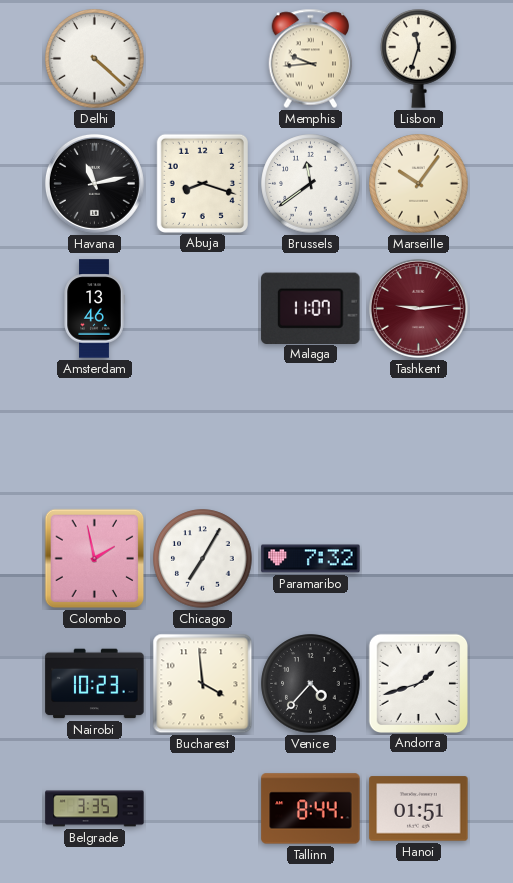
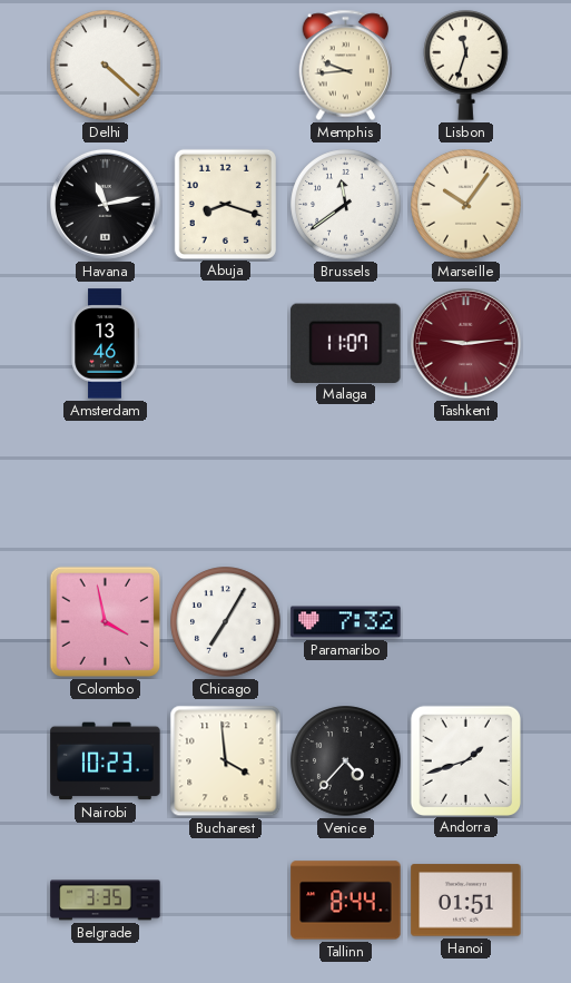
Colombo: 1:58 -> 3:58
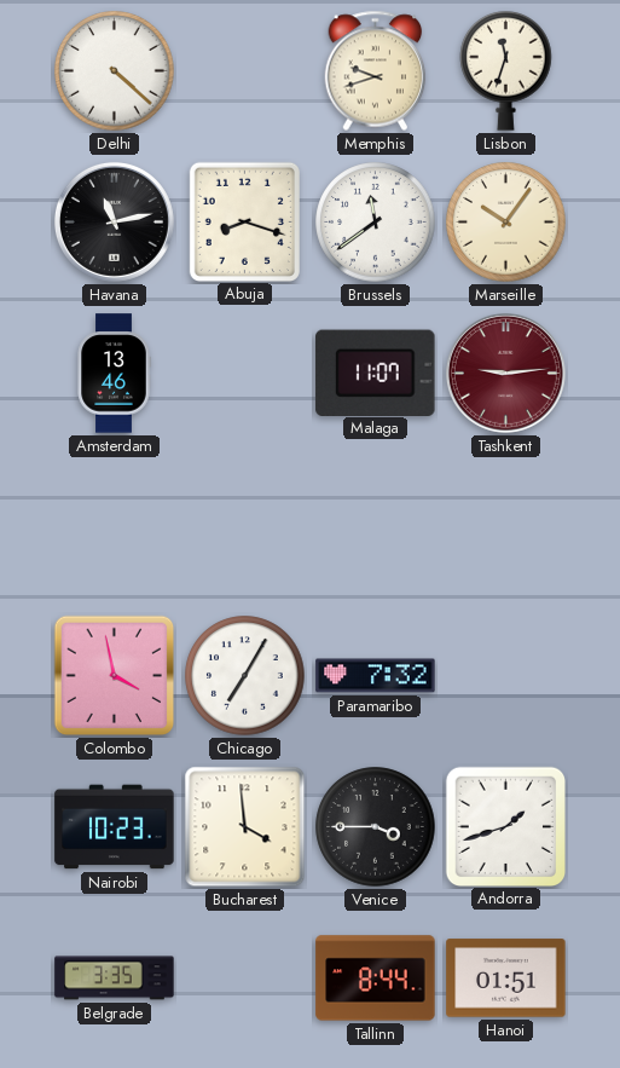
Memphis: 9:44 -> 9:42
Venice: 4:37 -> 3:45
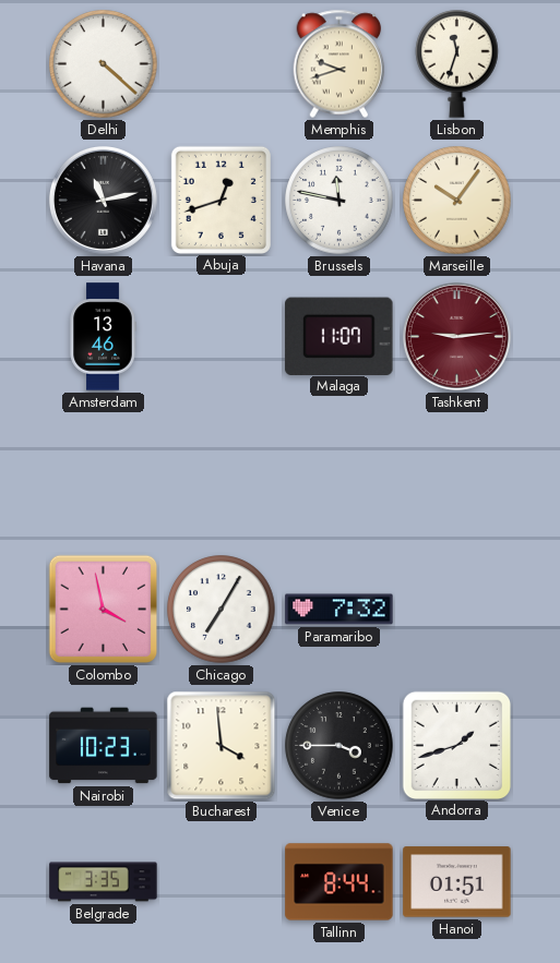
Abuja: 8:18 -> 12:42
Brussels: 11:39 -> 11:47
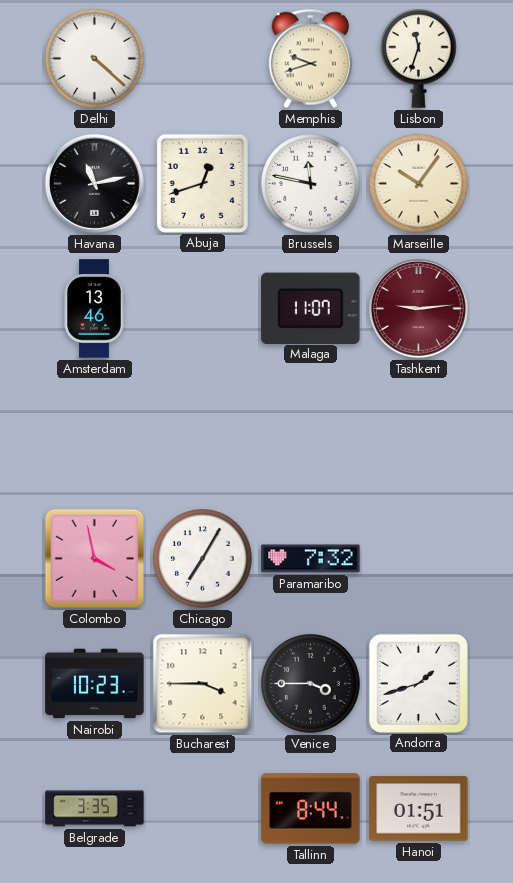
Bucharest: 3:59 -> 3:45
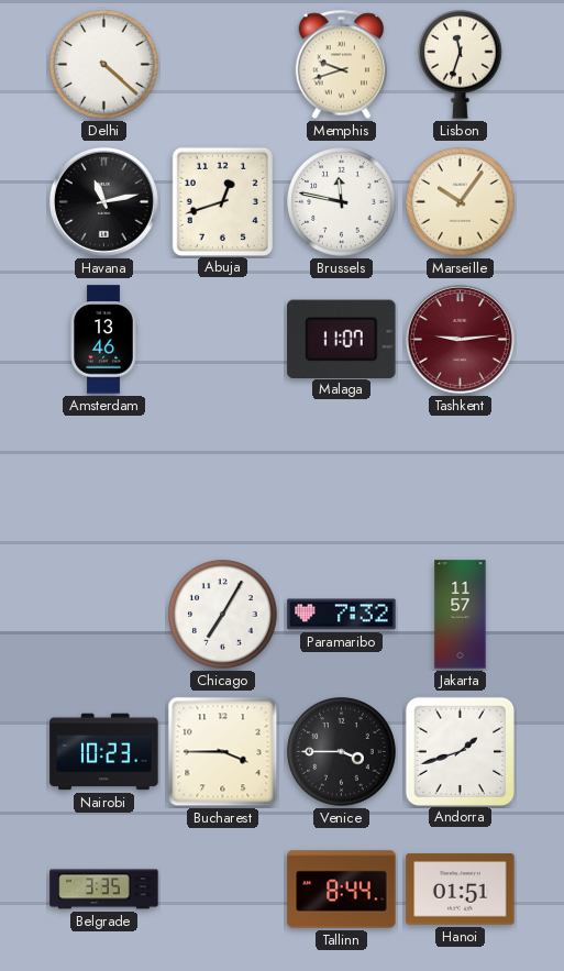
Colombo: 3:58 -> none
Jakarta: none -> 11:57
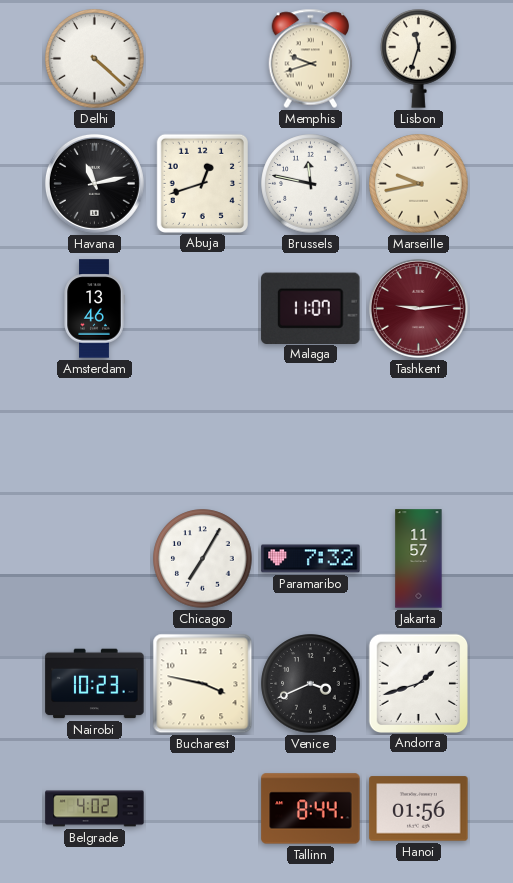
Marseille: 10:06 -> 9:43
Bucharest: 3:45 -> 3:47
Venice: 3:45 -> 3:41
Belgrade: 3:35 -> 4:02
Hanoi: 01:51 -> 01:56
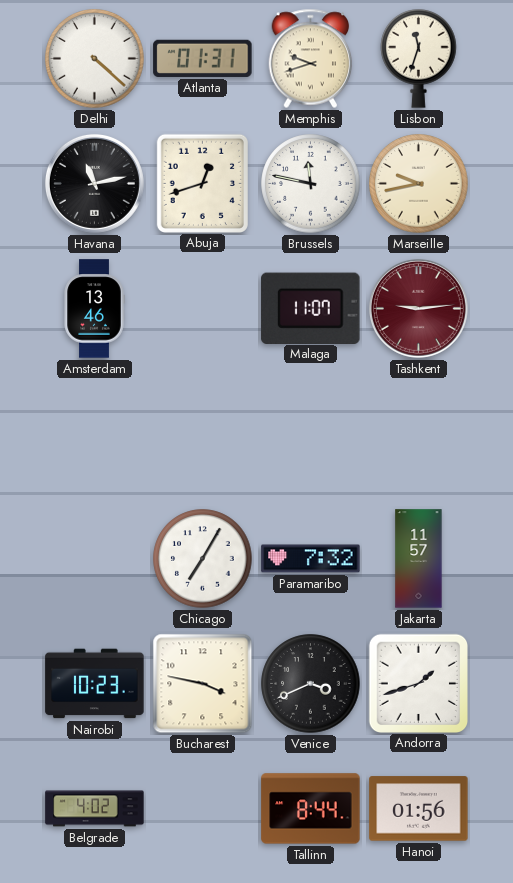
Atlanta: none -> 01:31
